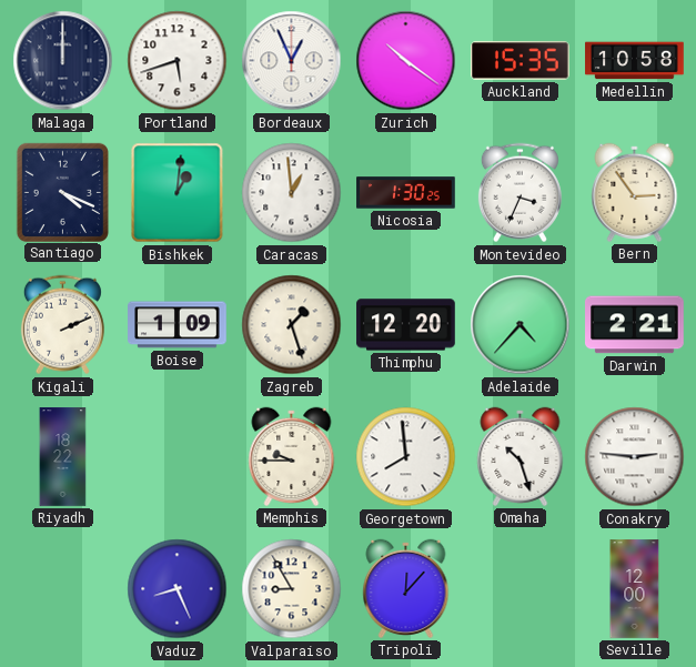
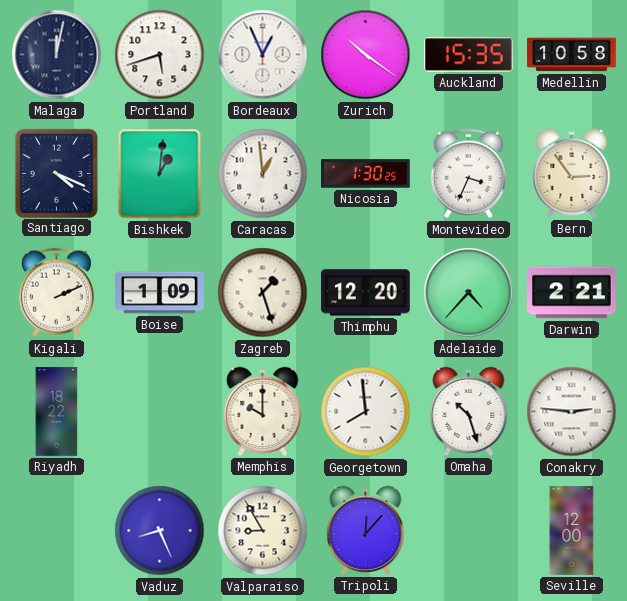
Malaga: 12:00 -> 12:02
Memphis: 9:45 -> 10:00
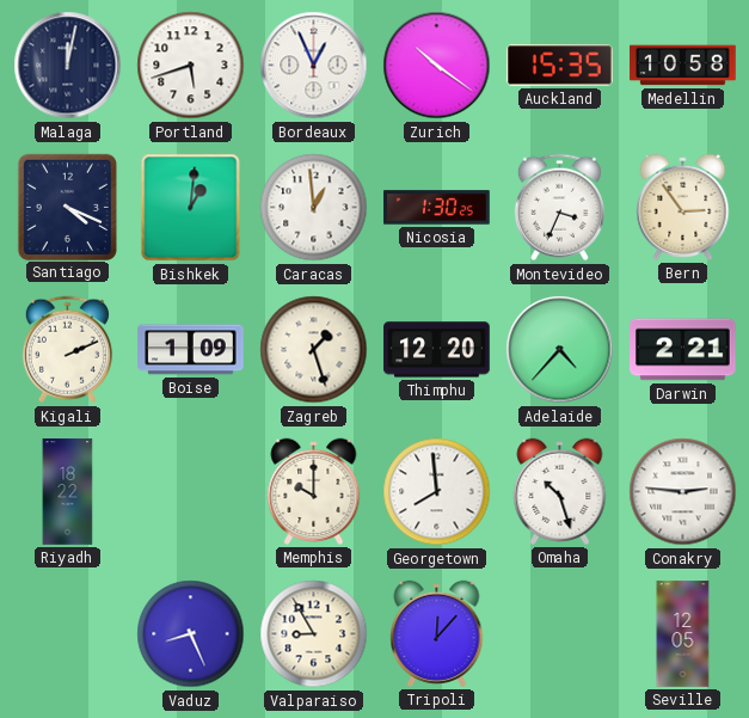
Seville: 12:00 -> 12:05
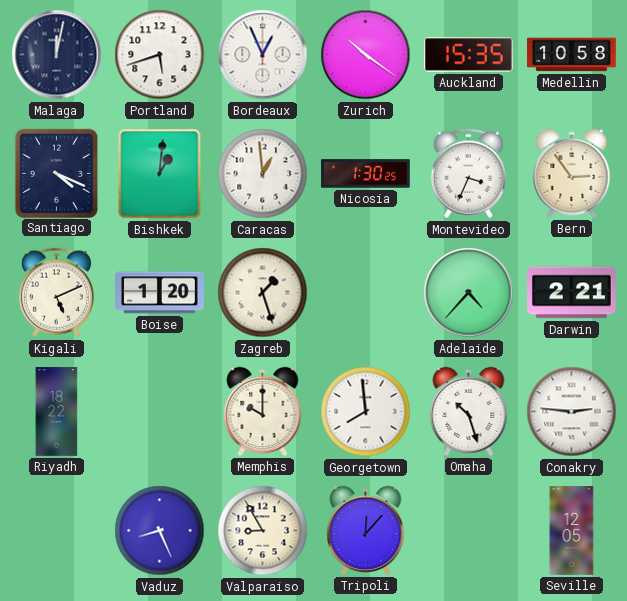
Kigali: 2:11 -> 5:11
Boise: 1:09 -> 1:20
Thimphu: 12:20 -> none
